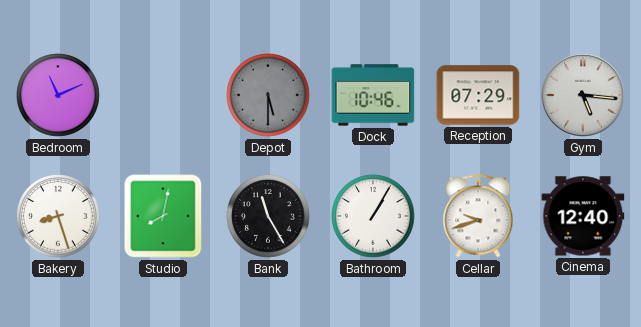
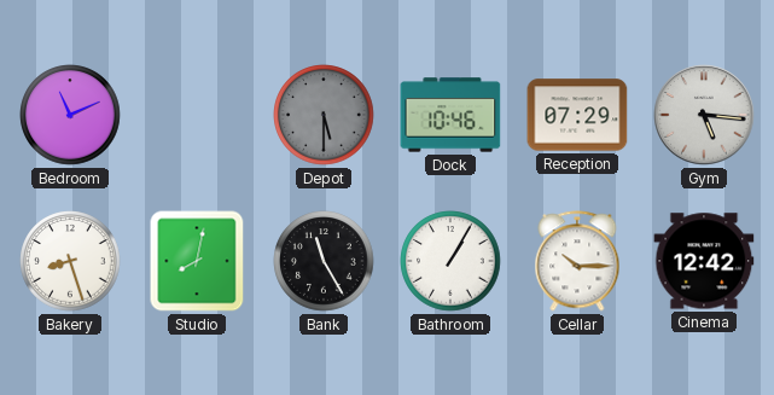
Cellar: 9:42 -> 10:15
Cinema: 12:40 -> 12:42
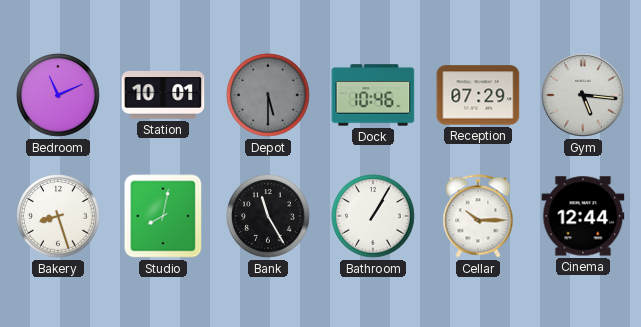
Station: none -> 10:01
Cinema: 12:42 -> 12:44
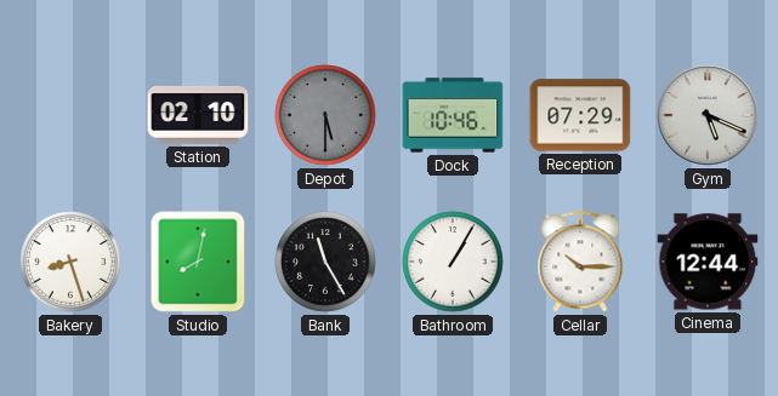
Bedroom: 11:11 -> none
Station: 10:01 -> 02:10
Gym: 5:16 -> 5:19
